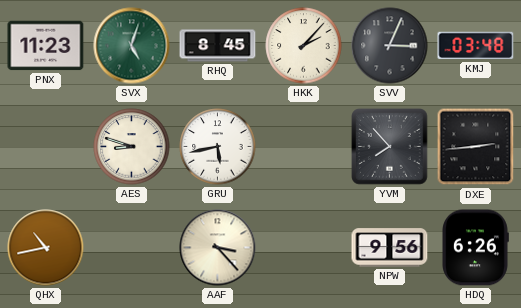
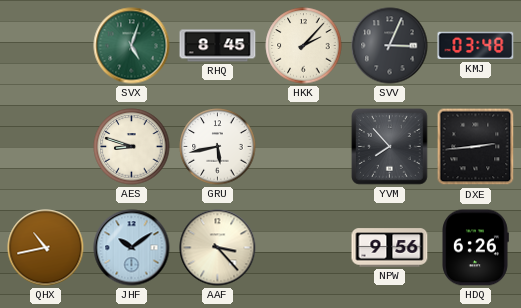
PNX: 11:23 -> none
JHF: none -> 10:09
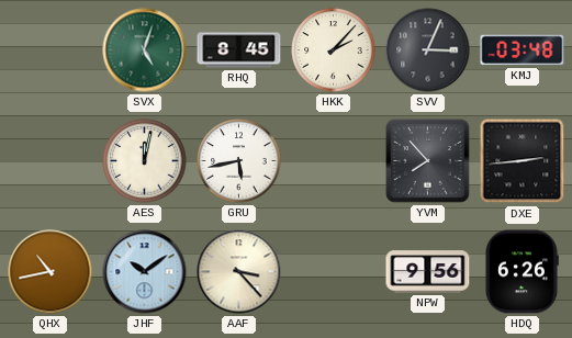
AES: 8:48 -> 12:02
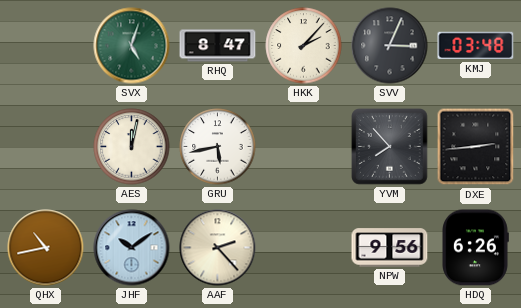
RHQ: 8:45 -> 8:47
AAF: 3:23 -> 2:23
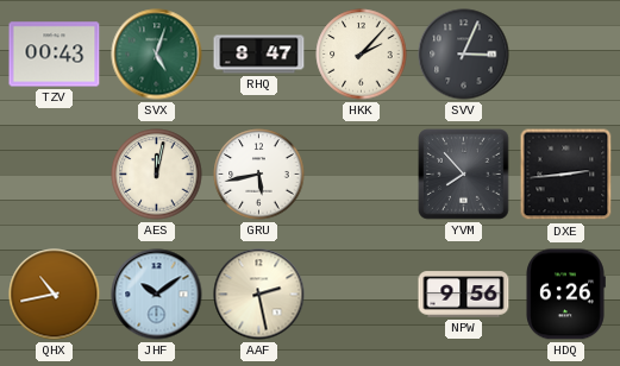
TZV: none -> 00:43
KMJ: 03:48 -> none
AAF: 2:23 -> 2:28
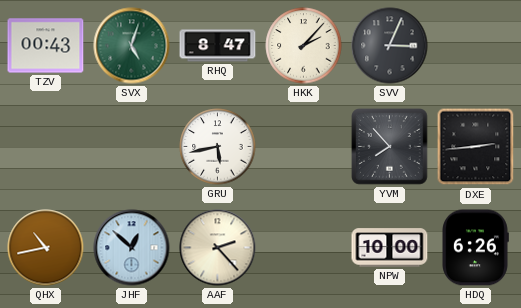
AES: 12:02 -> none
JHF: 10:09 -> 12:52
AAF: 2:28 -> 2:23
NPW: 9:56 -> 10:00
